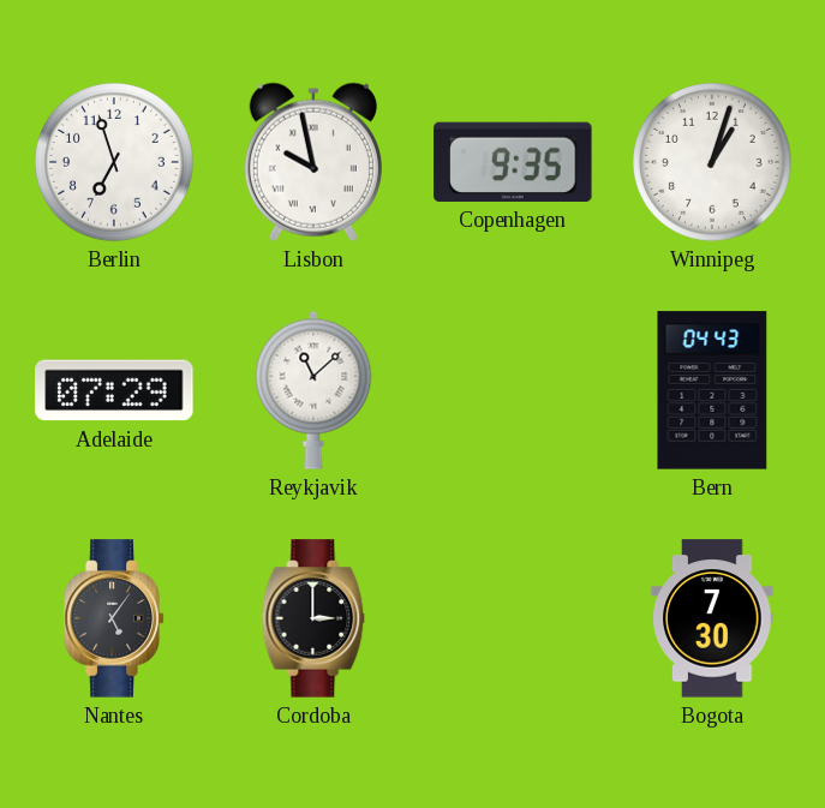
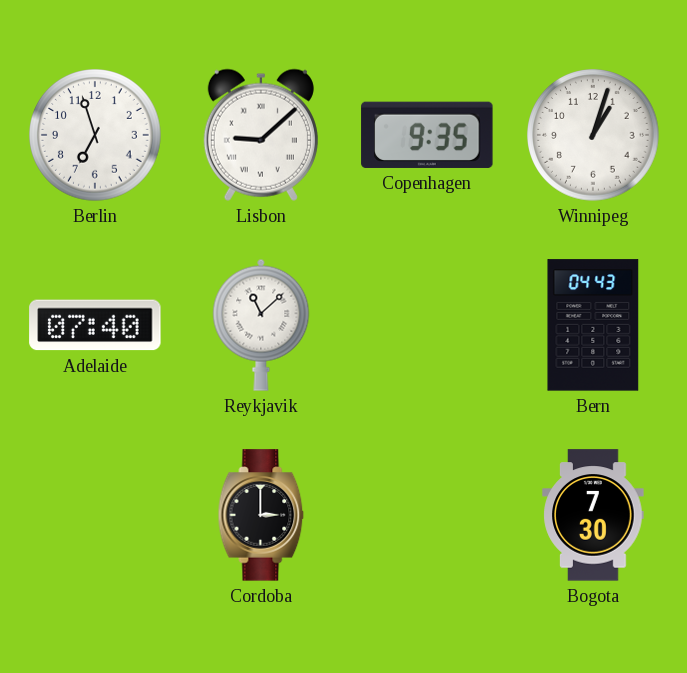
Lisbon: 9:58 -> 9:08
Adelaide: 07:29 -> 07:40
Nantes: 5:06 -> none
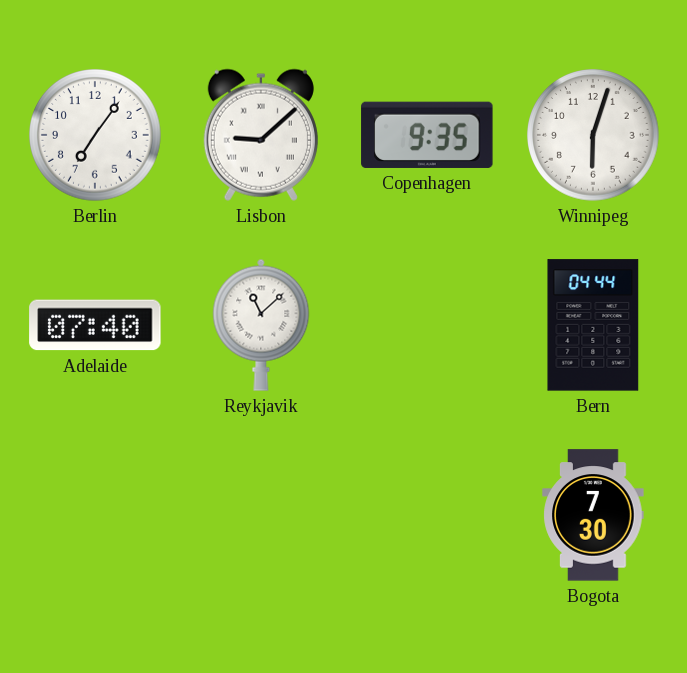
Berlin: 6:57 -> 7:06
Winnipeg: 1:03 -> 6:03
Bern: 04:43 -> 04:44
Cordoba: 3:00 -> none
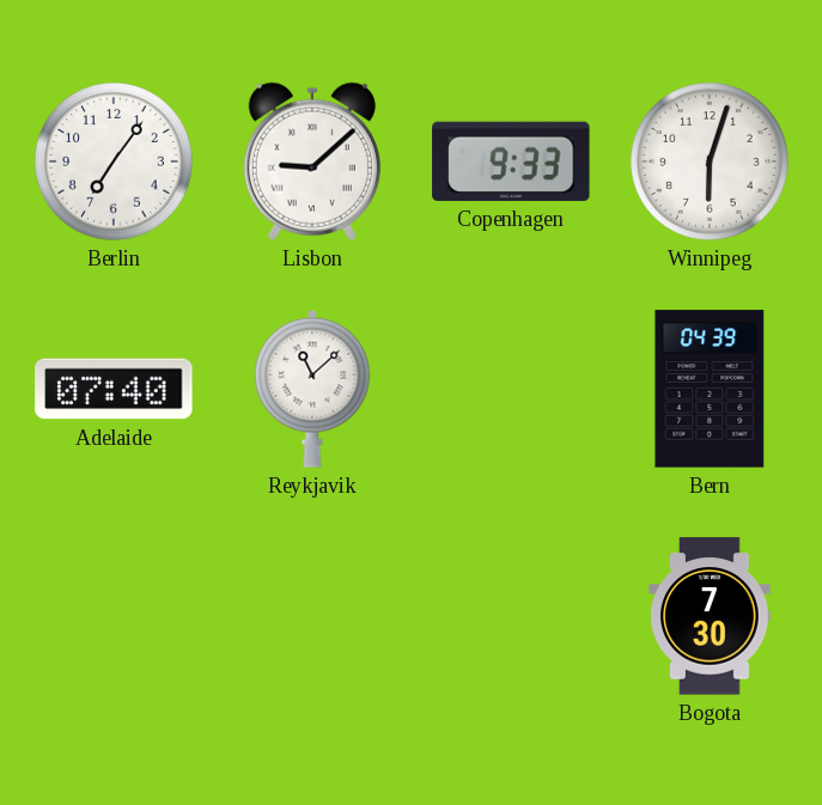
Copenhagen: 9:35 -> 9:33
Bern: 04:44 -> 04:39
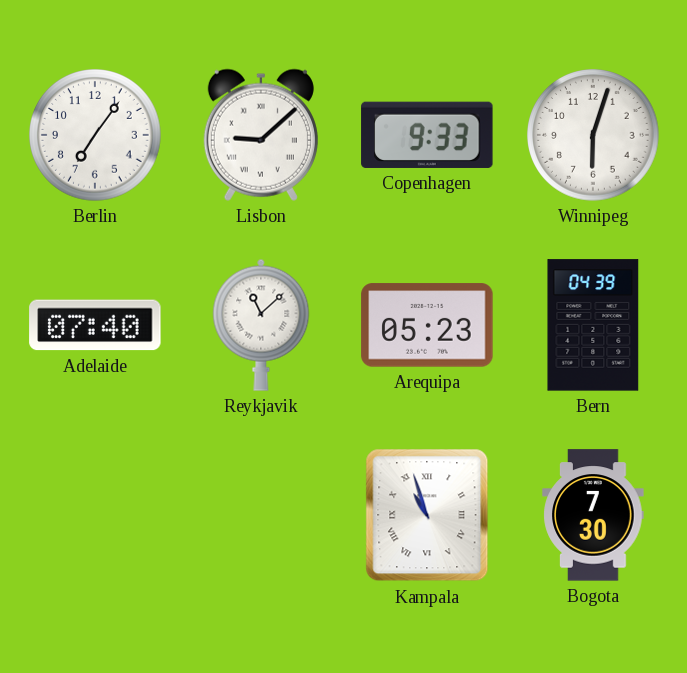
Arequipa: none -> 05:23
Kampala: none -> 10:57
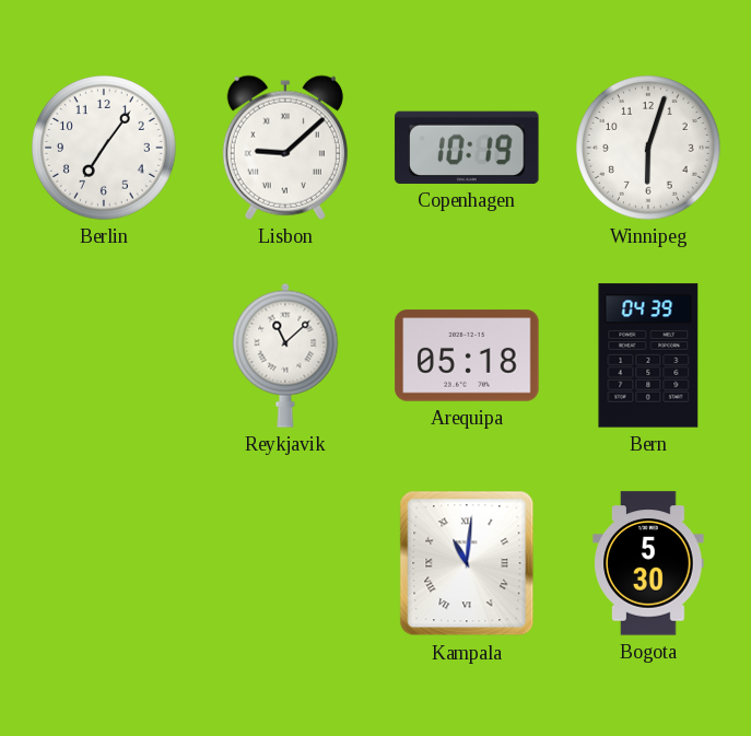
Copenhagen: 9:33 -> 10:19
Adelaide: 07:40 -> none
Arequipa: 05:23 -> 05:18
Kampala: 10:57 -> 11:01
Bogota: 7:30 -> 5:30
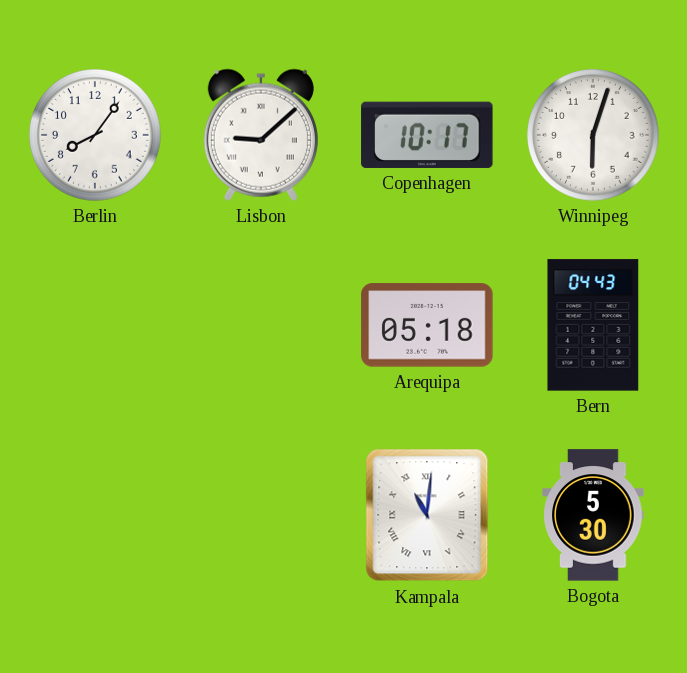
Berlin: 7:06 -> 8:06
Copenhagen: 10:19 -> 10:17
Reykjavik: 11:08 -> none
Bern: 04:39 -> 04:43
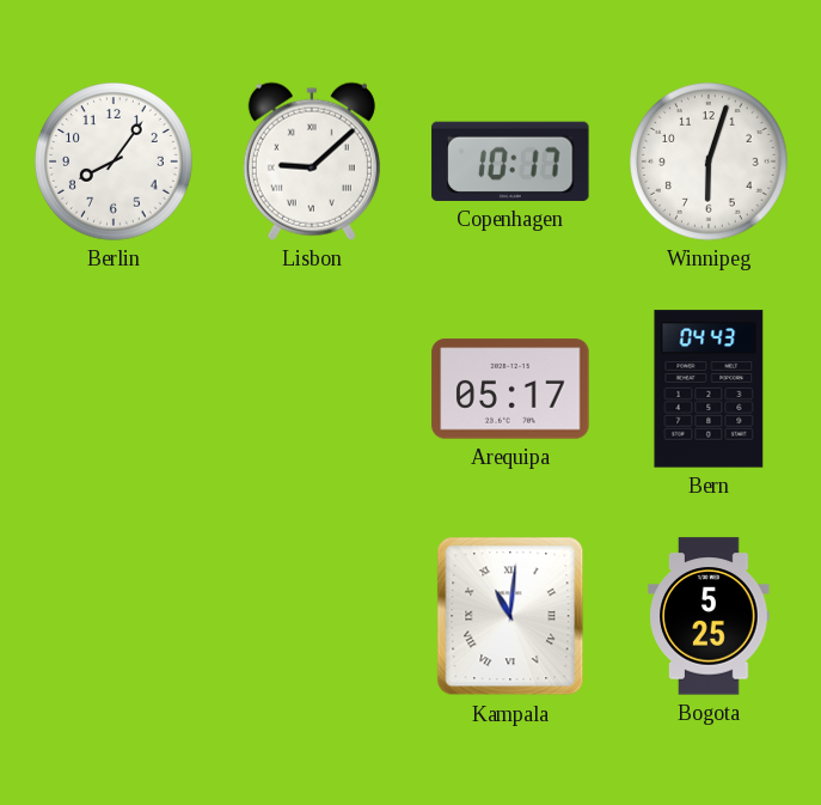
Arequipa: 05:18 -> 05:17
Bogota: 5:30 -> 5:25
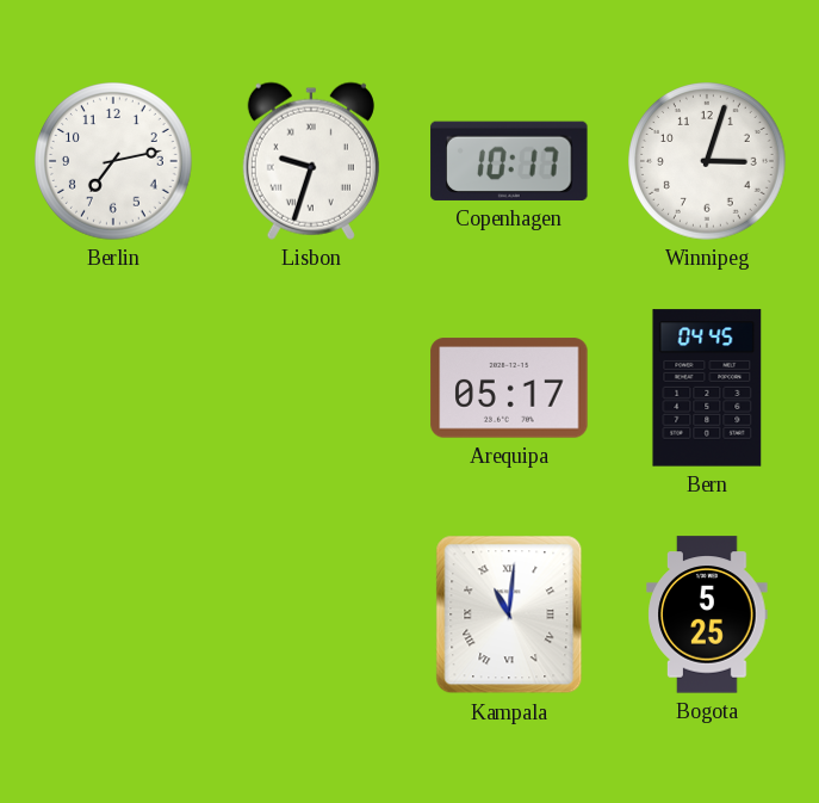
Berlin: 8:06 -> 7:13
Lisbon: 9:08 -> 9:33
Winnipeg: 6:03 -> 3:03
Bern: 04:43 -> 04:45
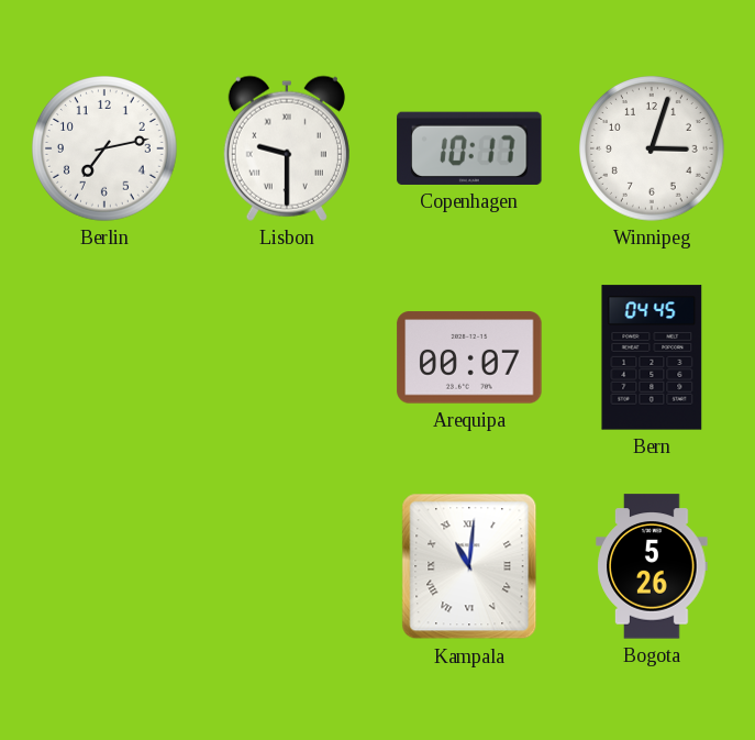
Lisbon: 9:33 -> 9:30
Arequipa: 05:17 -> 00:07
Bogota: 5:25 -> 5:26
